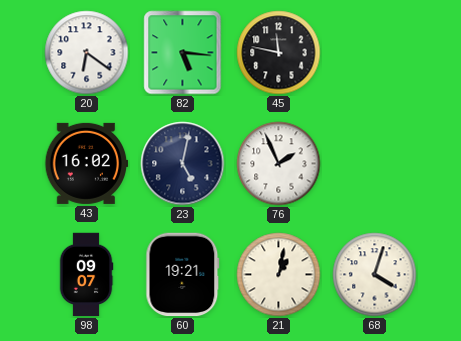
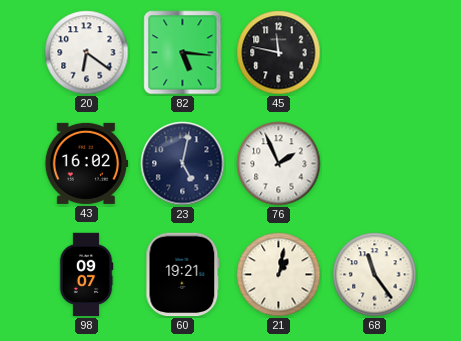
68: 4:03 -> 11:24
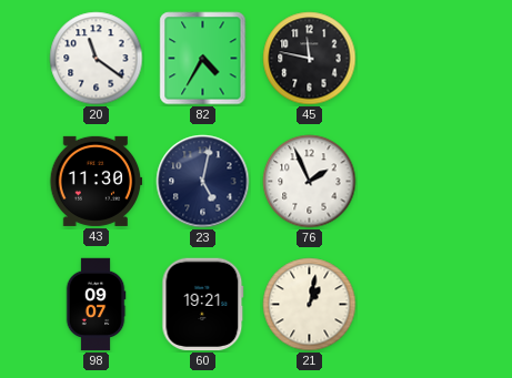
20: 6:21 -> 11:21
82: 5:16 -> 4:35
43: 16:02 -> 11:30
68: 11:24 -> none
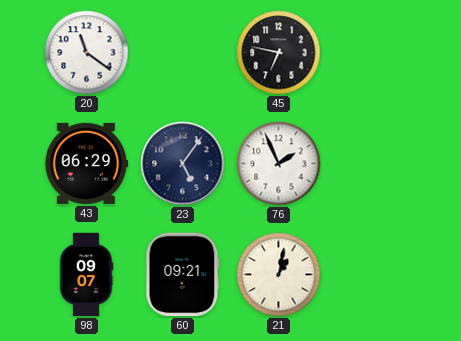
82: 4:35 -> none
45: 11:47 -> 6:47
43: 11:30 -> 06:29
23: 5:02 -> 5:06
60: 19:21 -> 09:21
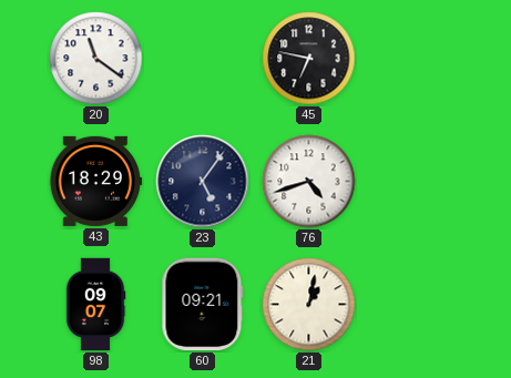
43: 06:29 -> 18:29
76: 1:56 -> 4:42
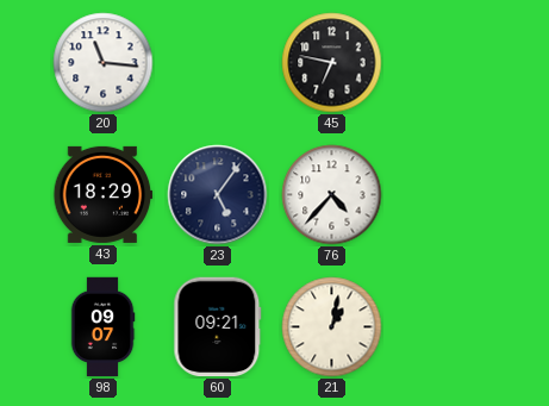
20: 11:21 -> 11:16
76: 4:42 -> 4:37
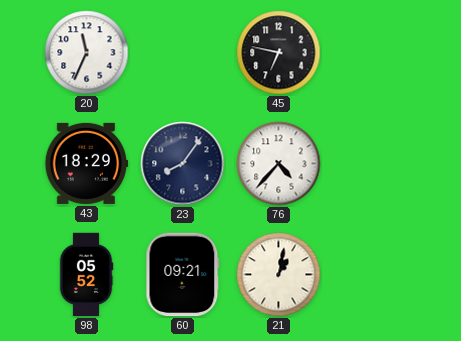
20: 11:16 -> 11:34
23: 5:06 -> 8:06
98: 09:07 -> 05:52
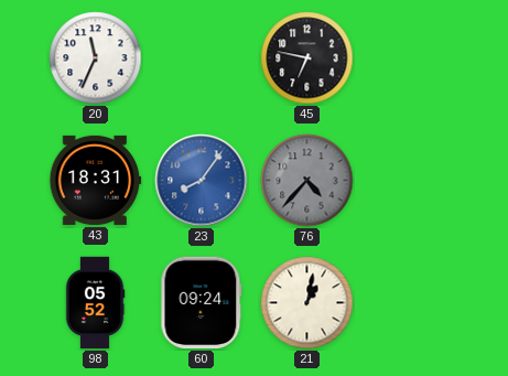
43: 18:29 -> 18:31
23 dial: navy -> blue
76 dial: white -> grey
60: 09:21 -> 09:24
